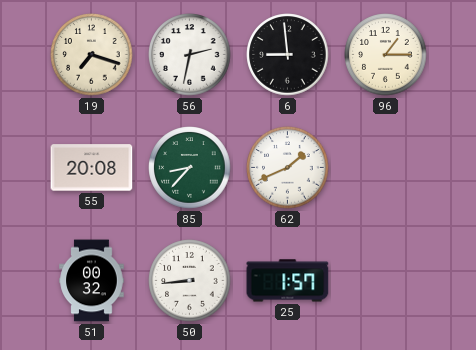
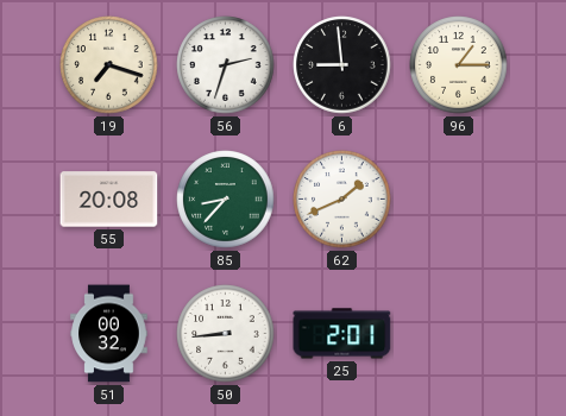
56: 2:32 -> 2:33
25: 1:57 -> 2:01
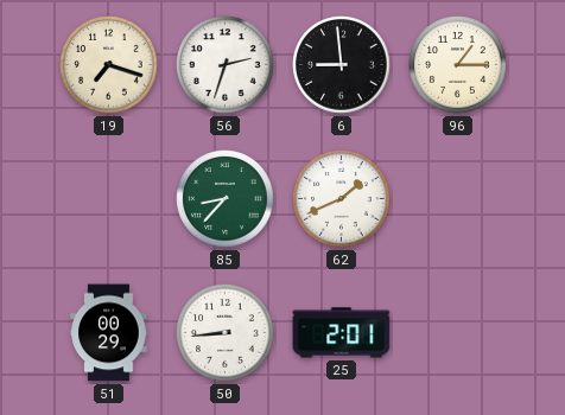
55: 20:08 -> none
51: 00:32 -> 00:29
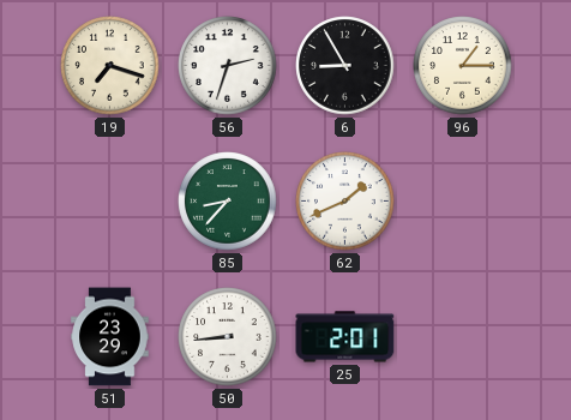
6: 8:59 -> 8:55
51: 00:29 -> 23:29
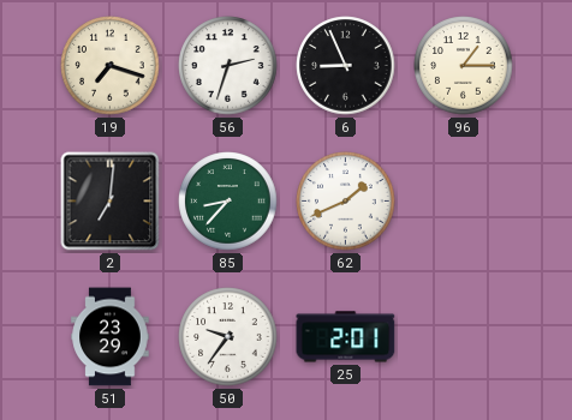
6: 8:55 -> 8:56
2: none -> 7:01
50: 8:44 -> 9:36
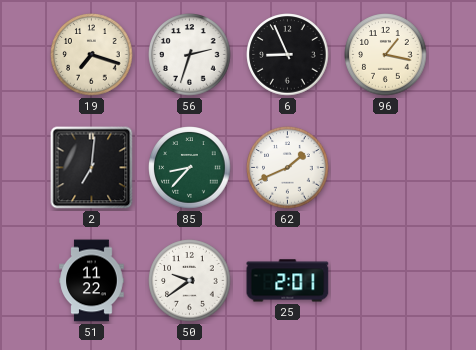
96: 1:15 -> 1:17
51: 23:29 -> 11:22
50: 9:36 -> 9:39
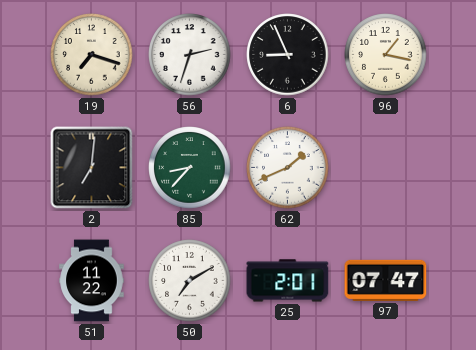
50: 9:39 -> 7:10
97: none -> 07:47
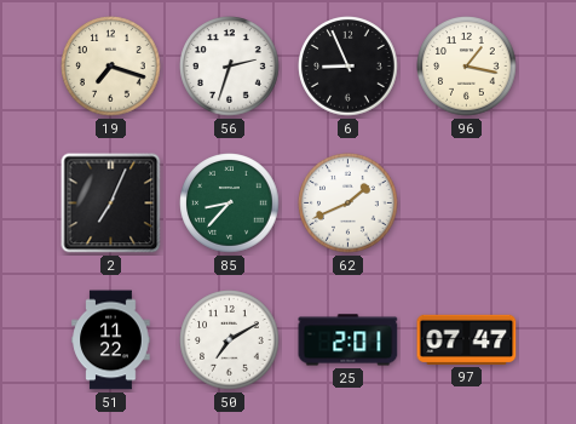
2: 7:01 -> 7:04
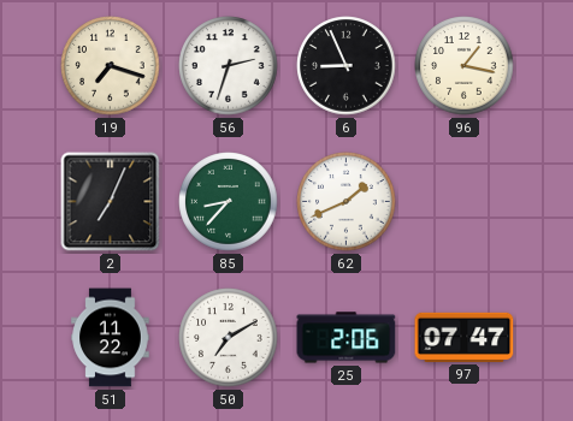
25: 2:01 -> 2:06
